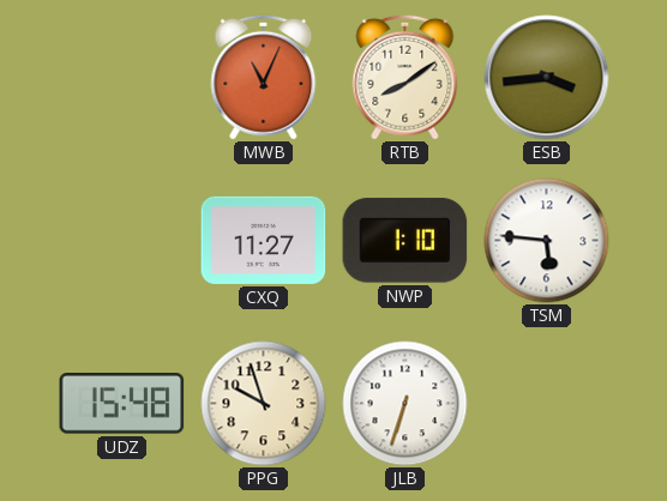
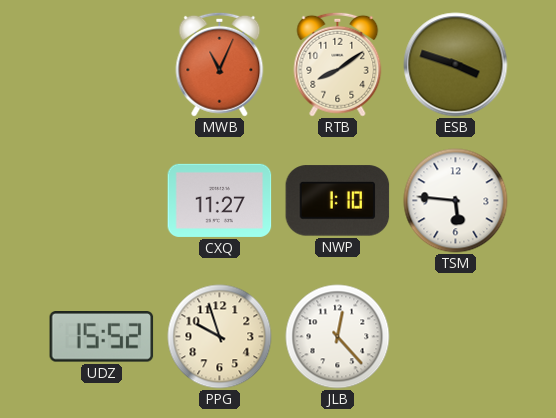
ESB: 3:44 -> 3:48
UDZ: 15:48 -> 15:52
JLB: 6:33 -> 12:23
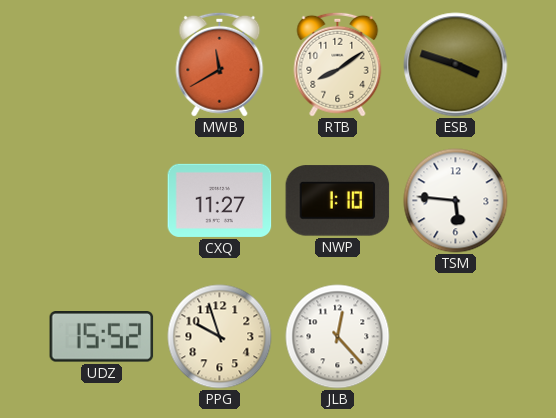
MWB: 11:04 -> 11:40
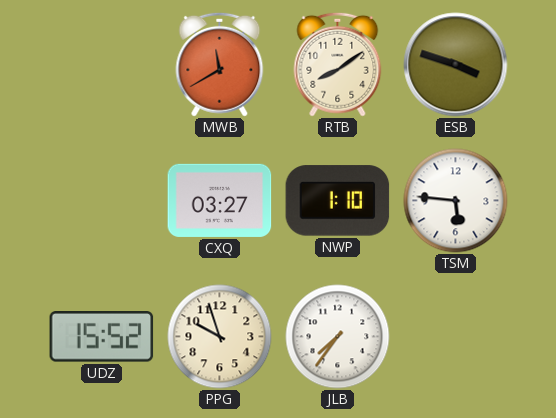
CXQ: 11:27 -> 03:27
JLB: 12:23 -> 7:36
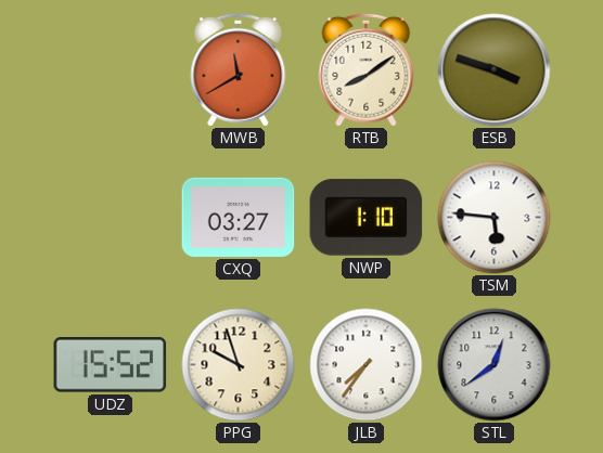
STL: none -> 12:39
